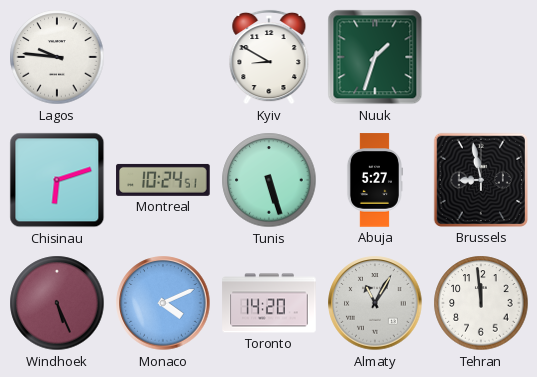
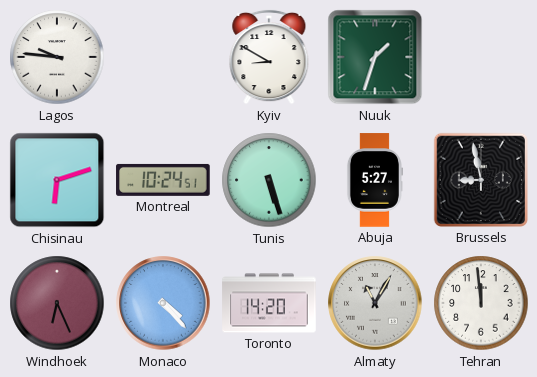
Windhoek: 5:26 -> 6:26
Monaco: 4:11 -> 4:23
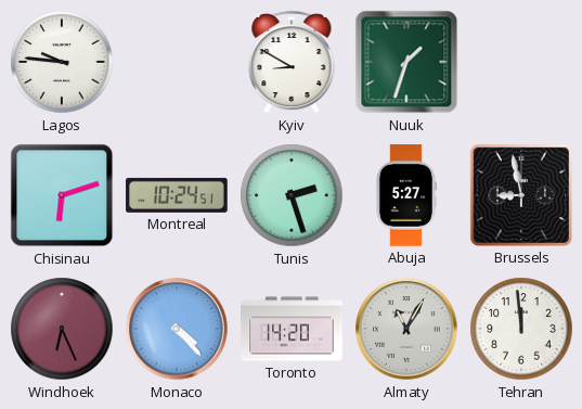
Tunis: 5:27 -> 2:27
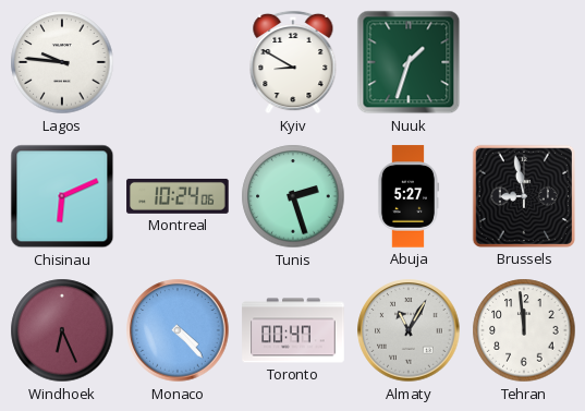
Chisinau: 6:12 -> 6:11
Montreal: 10:24:51 -> 10:24:06
Toronto: 14:20 -> 00:47
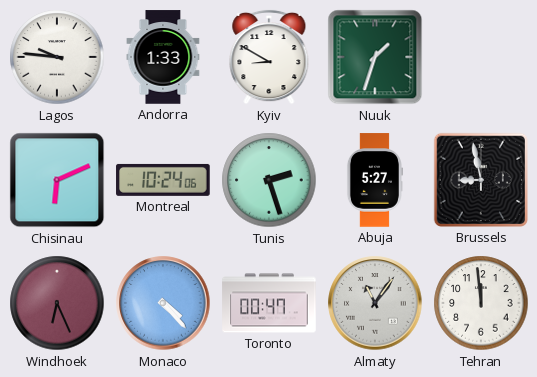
Andorra: none -> 1:33
Almaty: 11:05 -> 11:06
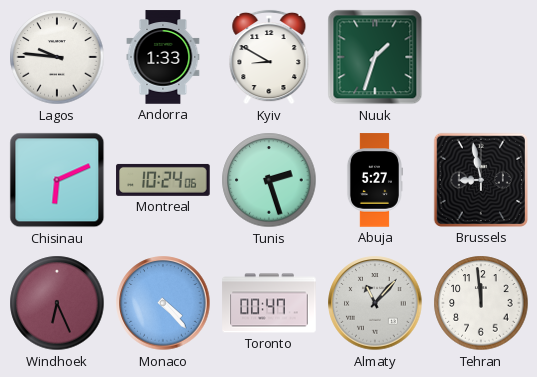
Almaty: 11:06 -> 11:07
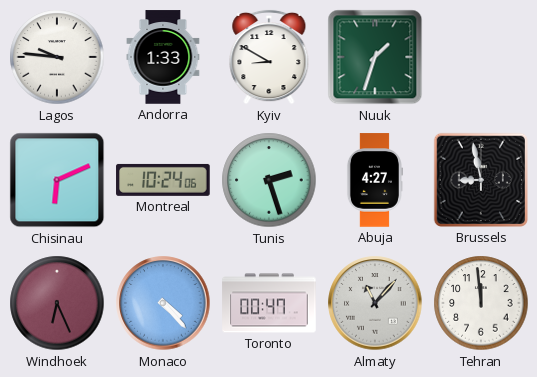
Abuja: 5:27 -> 4:27
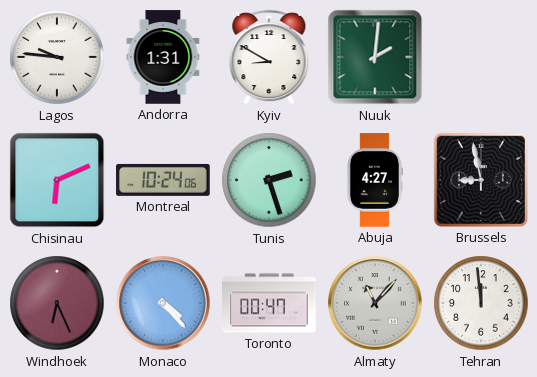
Andorra: 1:33 -> 1:31
Nuuk: 1:33 -> 2:01
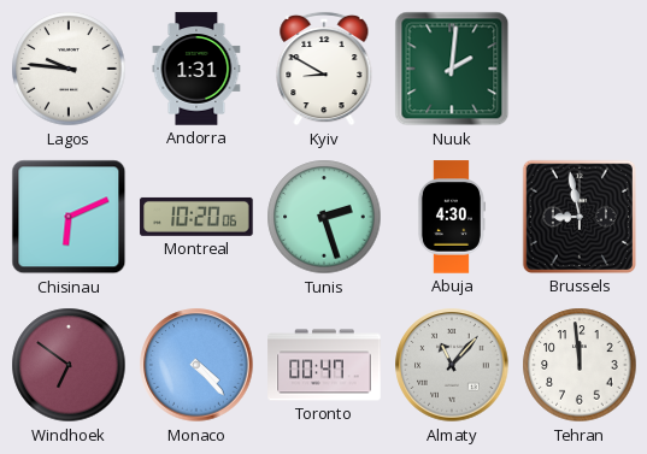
Montreal: 10:24 -> 10:20
Abuja: 4:27 -> 4:30
Windhoek: 6:26 -> 6:51
